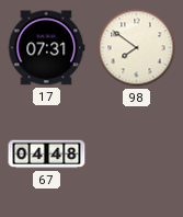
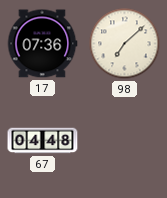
17: 07:31 -> 07:36
98: 7:51 -> 7:08
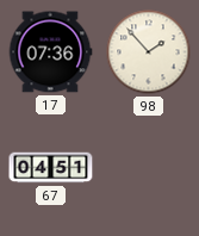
98: 7:08 -> 1:53
67: 04:48 -> 04:51
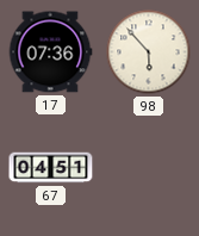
98: 1:53 -> 5:53
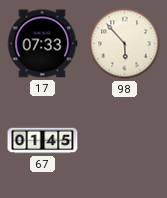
17: 07:36 -> 07:33
67: 04:51 -> 01:45
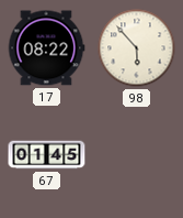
17: 07:33 -> 08:22
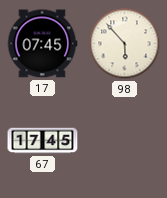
17: 08:22 -> 07:45
67: 01:45 -> 17:45
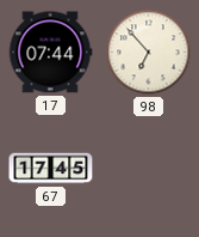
17: 07:45 -> 07:44
98: 5:53 -> 6:53
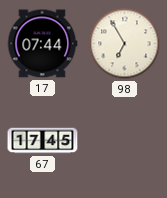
98: 6:53 -> 6:55
